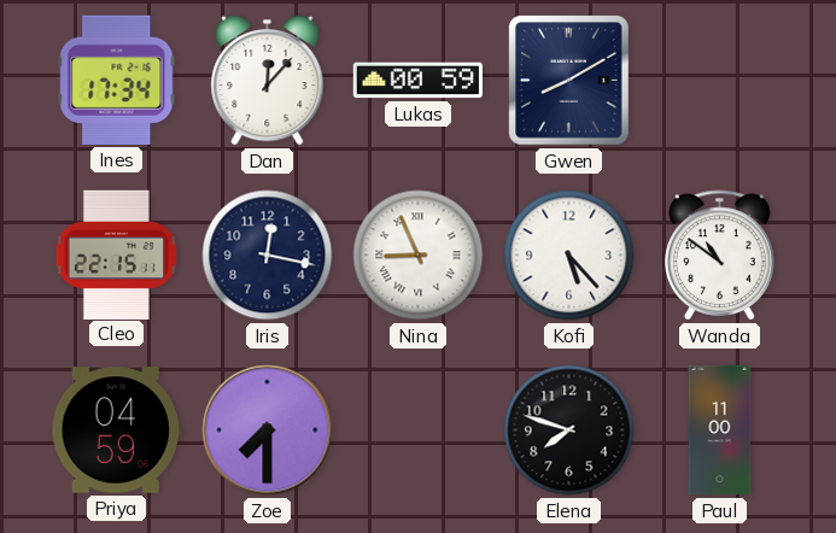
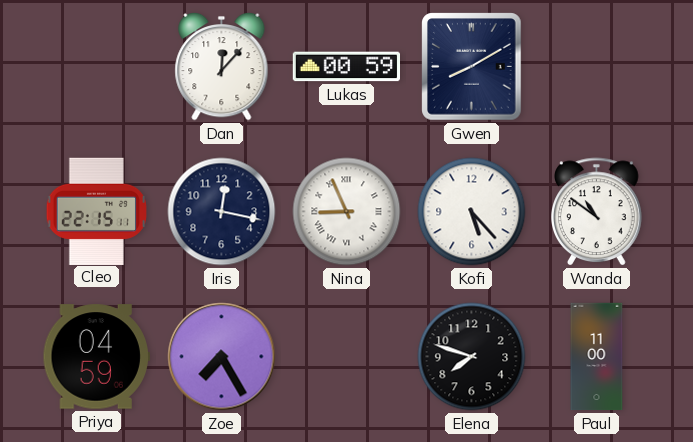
Ines: 17:34 -> none
Zoe: 7:30 -> 7:25
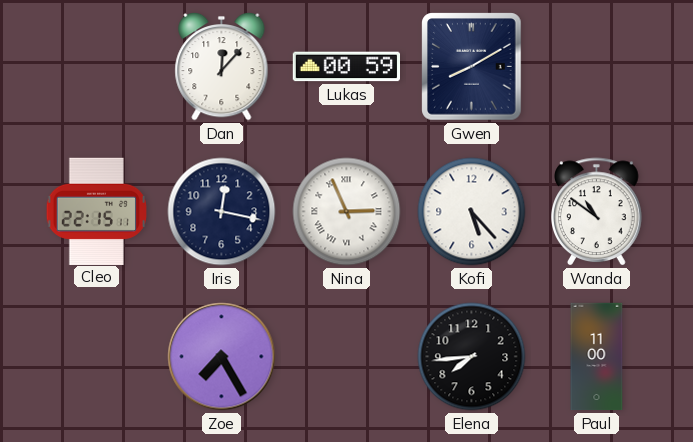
Nina: 8:56 -> 2:56
Priya: 04:59 -> none
Elena: 7:48 -> 7:44
